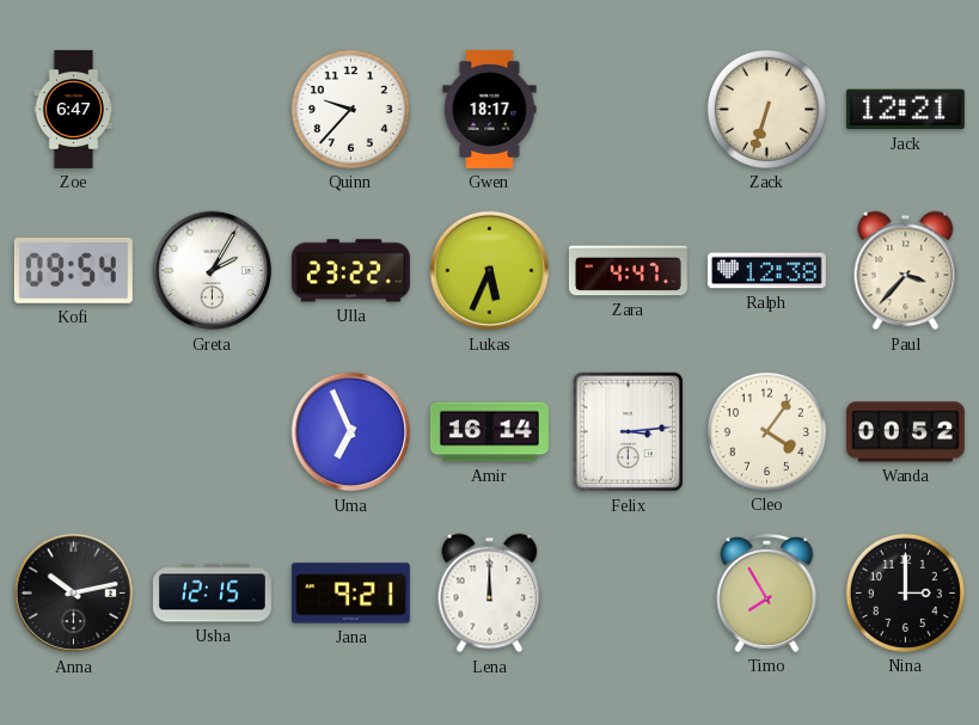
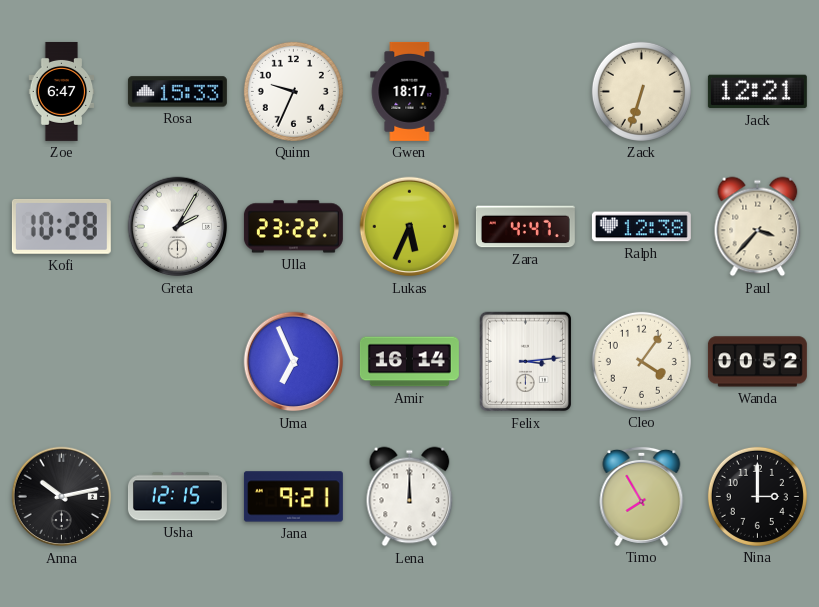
Rosa: none -> 15:33
Quinn: 9:37 -> 9:34
Kofi: 09:54 -> 10:28
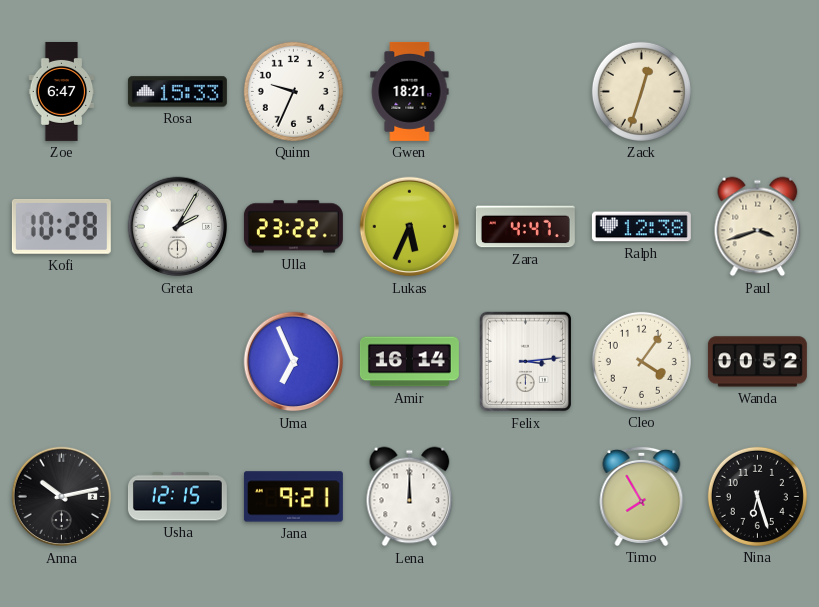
Gwen: 18:17 -> 18:21
Zack: 6:33 -> 12:33
Jack: 12:21 -> none
Paul: 3:37 -> 3:42
Nina: 3:00 -> 6:27
